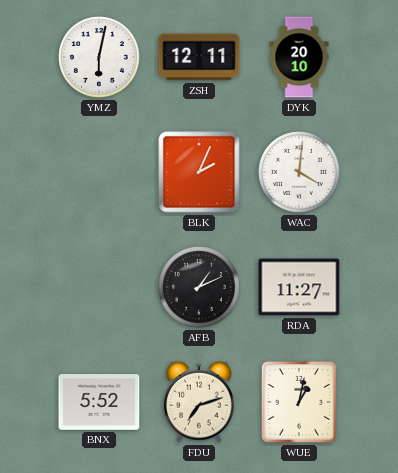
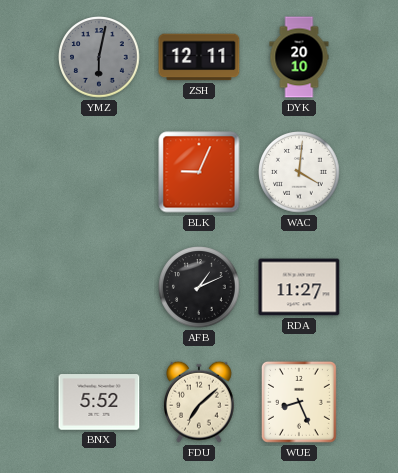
YMZ dial: white -> grey
BLK: 2:04 -> 9:04
FDU: 7:12 -> 7:08
WUE: 1:02 -> 8:26
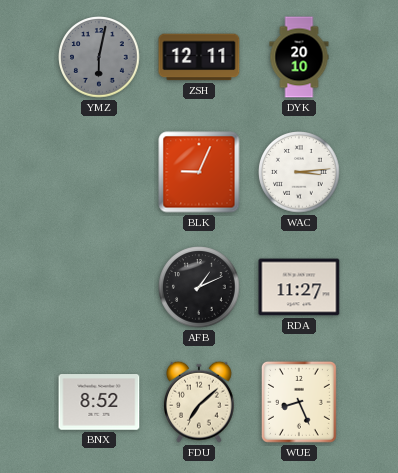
WAC: 4:01 -> 3:14
BNX: 5:52 -> 8:52
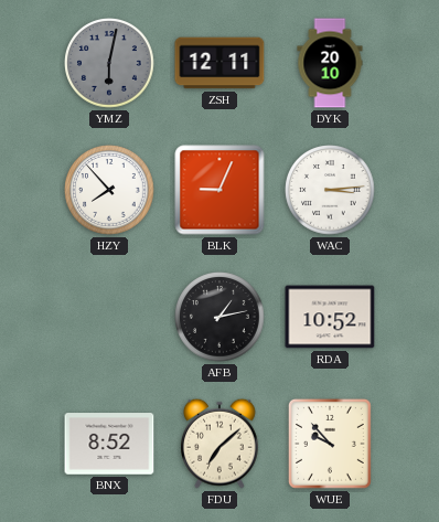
HZY: none -> 7:53
AFB: 1:11 -> 1:13
RDA: 11:27 -> 10:52
WUE: 8:26 -> 9:53
